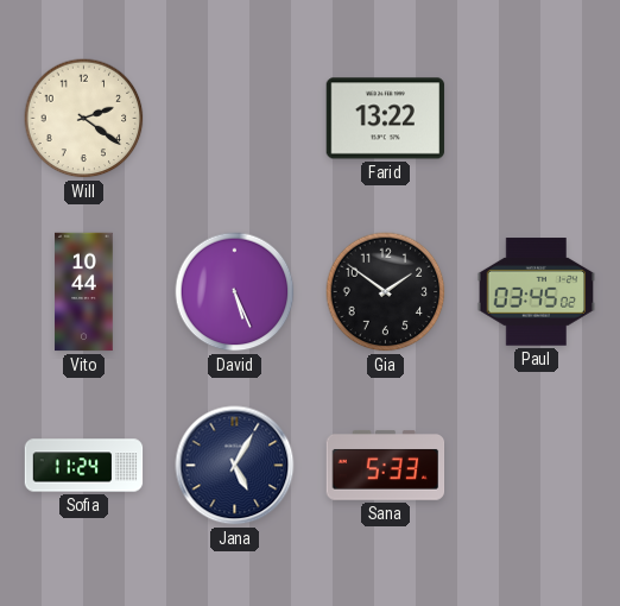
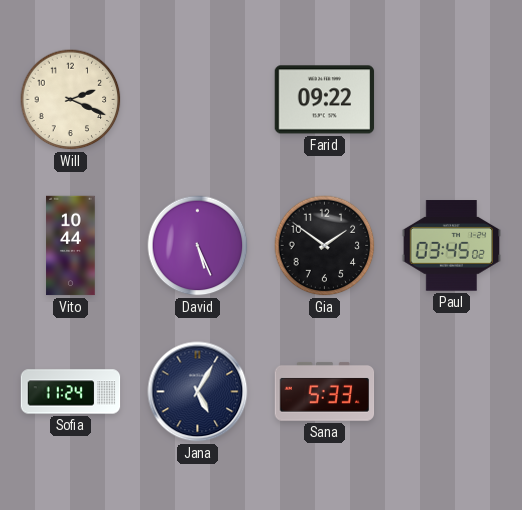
Will: 2:21 -> 2:19
Farid: 13:22 -> 09:22
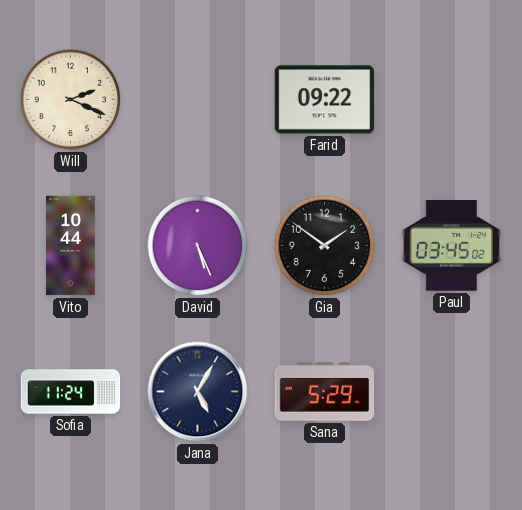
Sana: 5:33 -> 5:29
